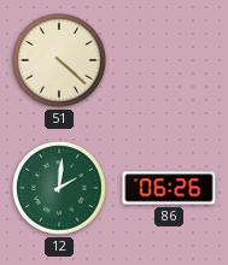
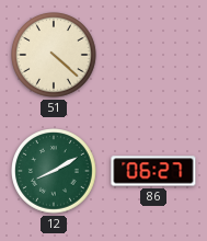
12: 2:01 -> 8:10
86: 06:26 -> 06:27
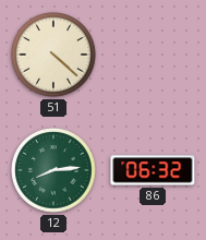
12: 8:10 -> 8:14
86: 06:27 -> 06:32
